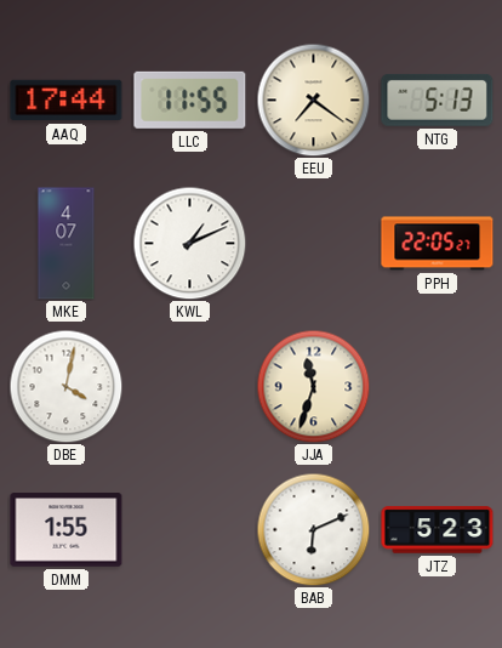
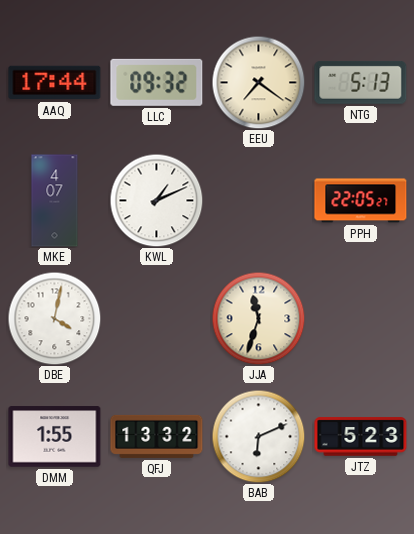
LLC: 11:55 -> 09:32
QFJ: none -> 13:32
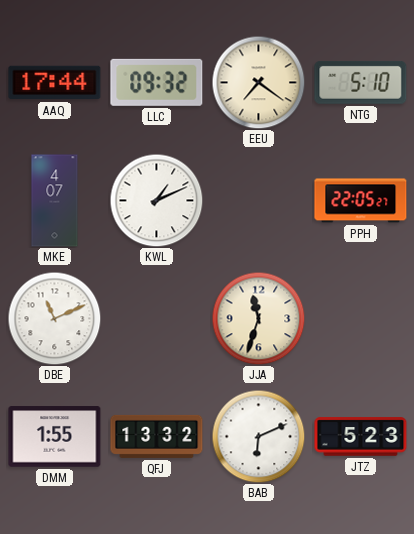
NTG: 5:13 -> 5:10
DBE: 4:02 -> 11:11
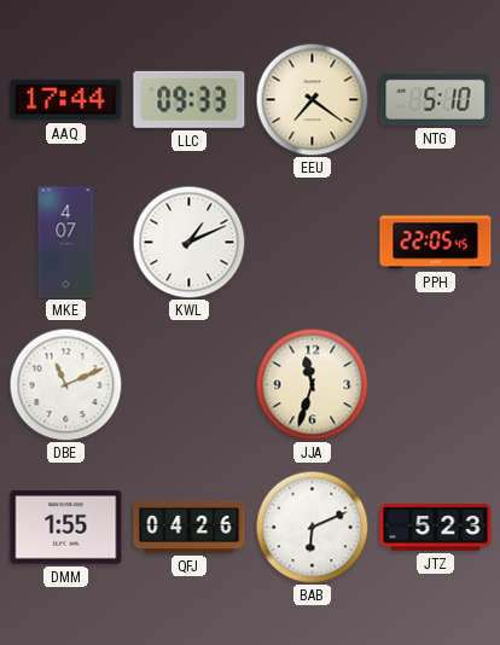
LLC: 09:32 -> 09:33
PPH: 22:05:27 -> 22:05:45
QFJ: 13:32 -> 04:26
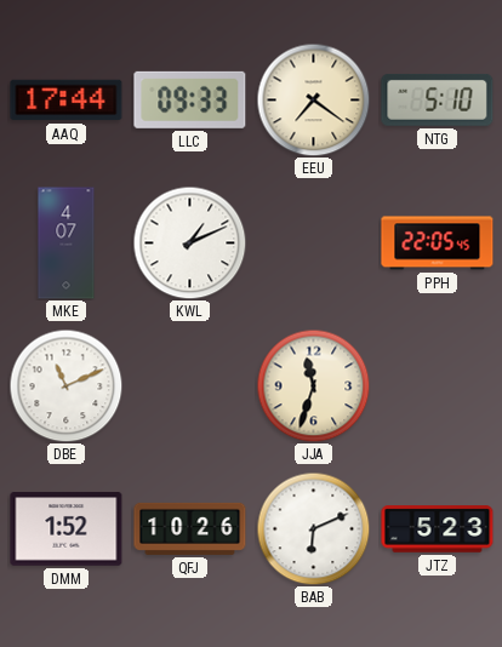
DMM: 1:55 -> 1:52
QFJ: 04:26 -> 10:26
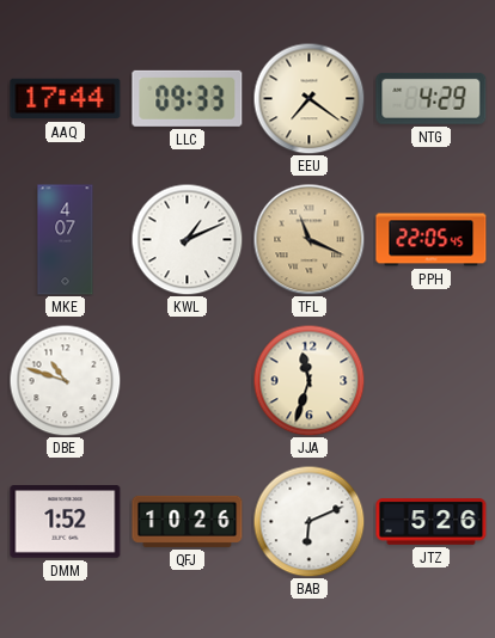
NTG: 5:10 -> 4:29
TFL: none -> 11:19
DBE: 11:11 -> 10:48
JTZ: 5:23 -> 5:26
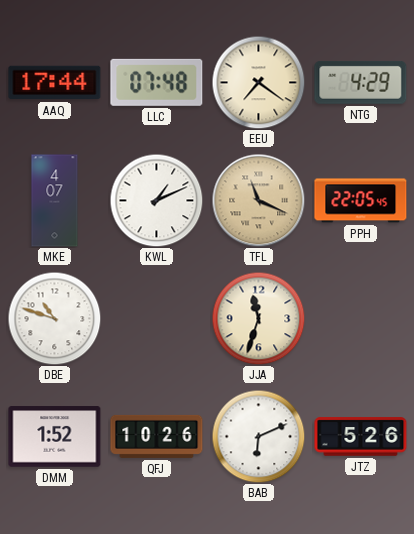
LLC: 09:33 -> 07:48
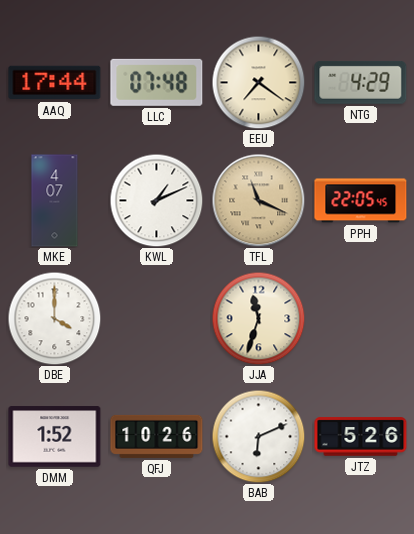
DBE: 10:48 -> 4:00
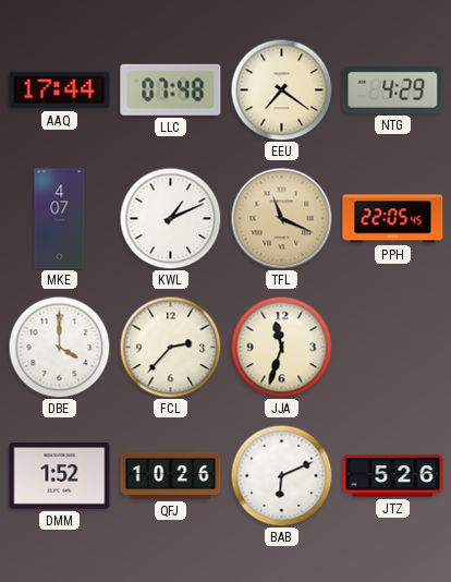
FCL: none -> 2:37
